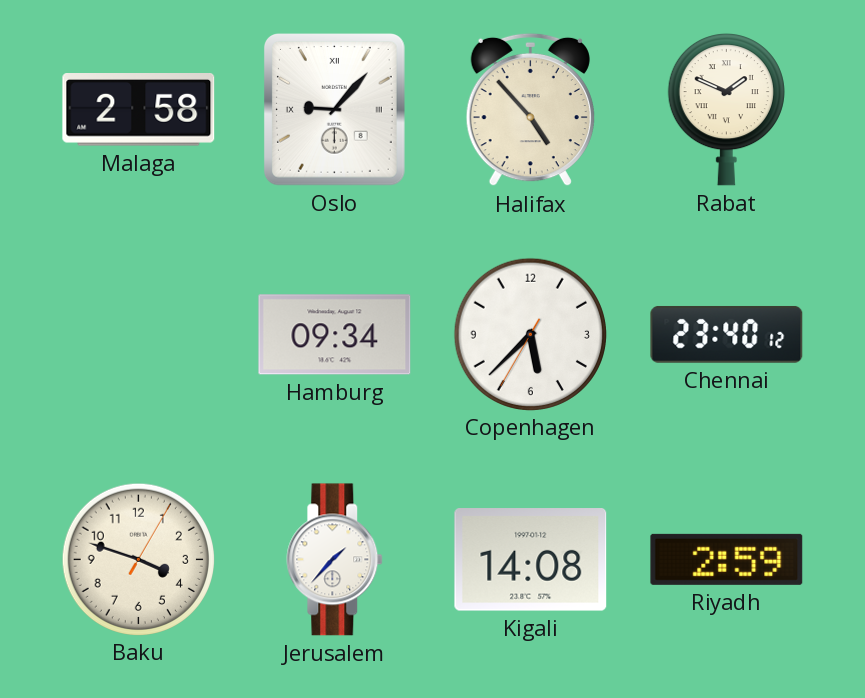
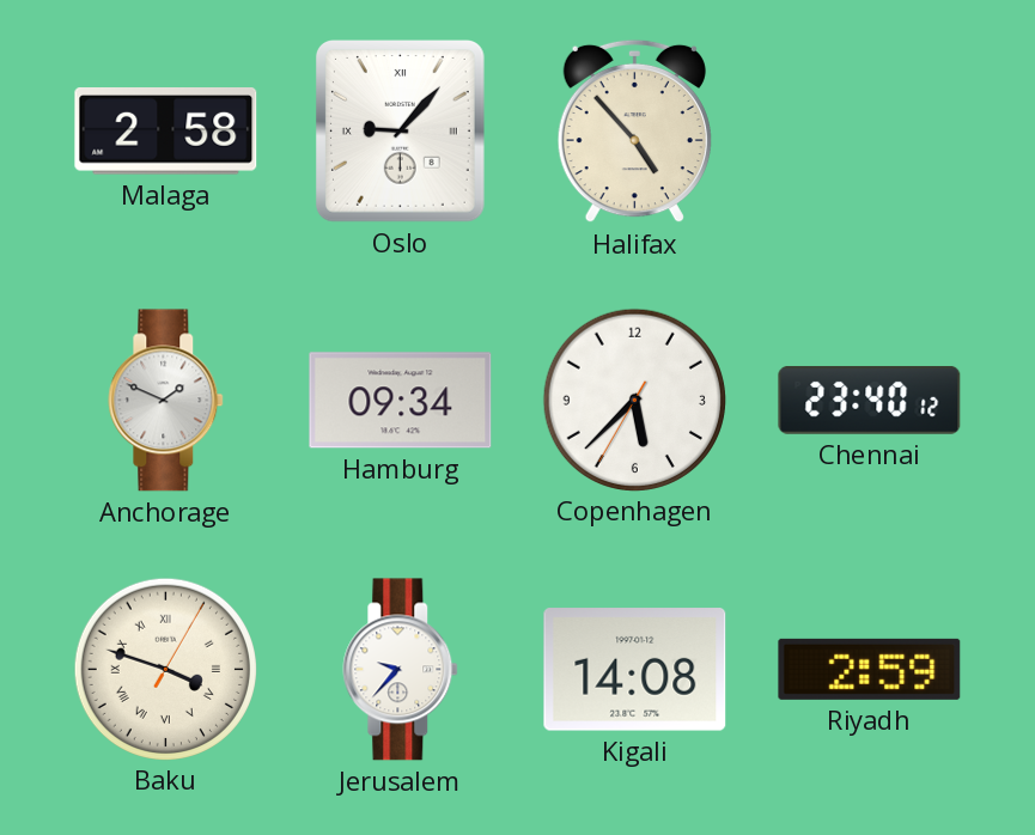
Rabat: 1:49 -> none
Anchorage: none -> 1:49
Baku numerals: Arabic -> Roman
Jerusalem: 1:37 -> 9:37
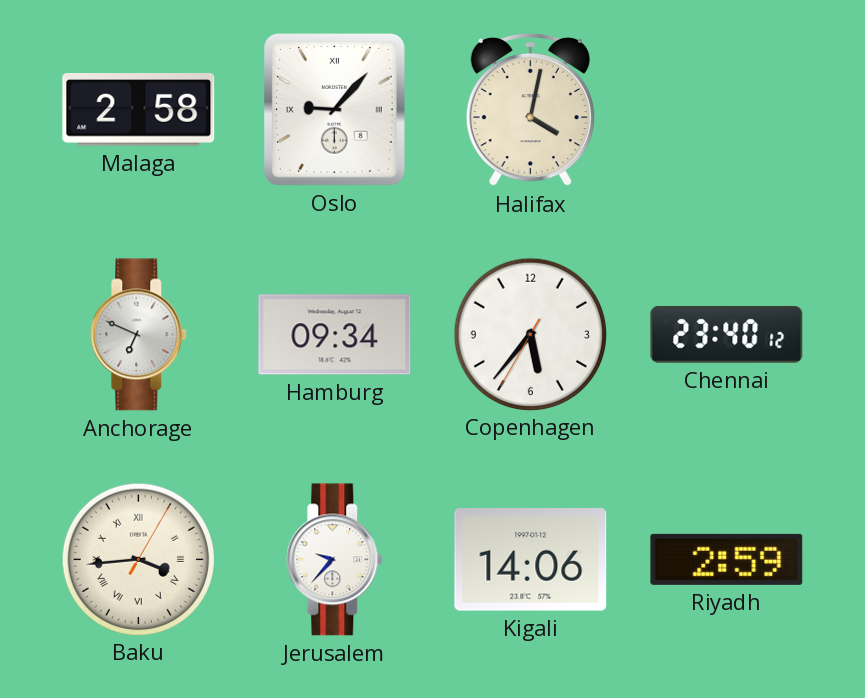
Halifax: 4:53 -> 4:02
Anchorage: 1:49 -> 6:49
Copenhagen: 5:37 -> 5:36
Baku: 3:48 -> 3:44
Kigali: 14:08 -> 14:06
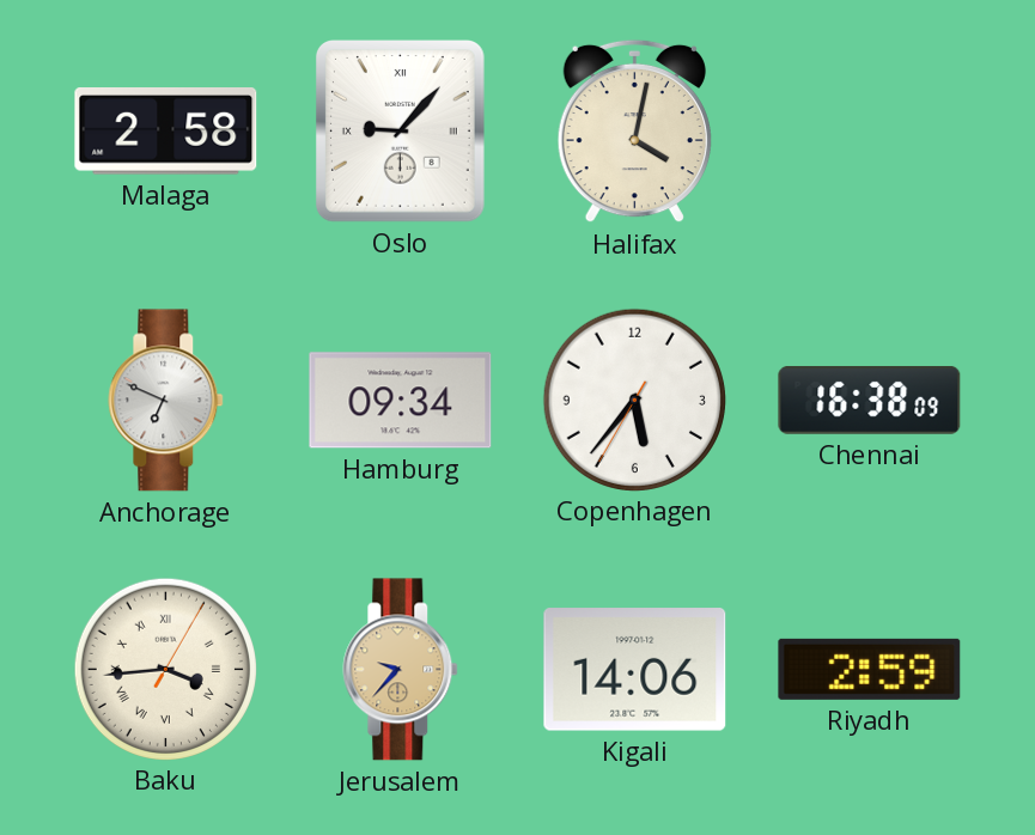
Chennai: 23:40 -> 16:38
Jerusalem dial: white -> champagne
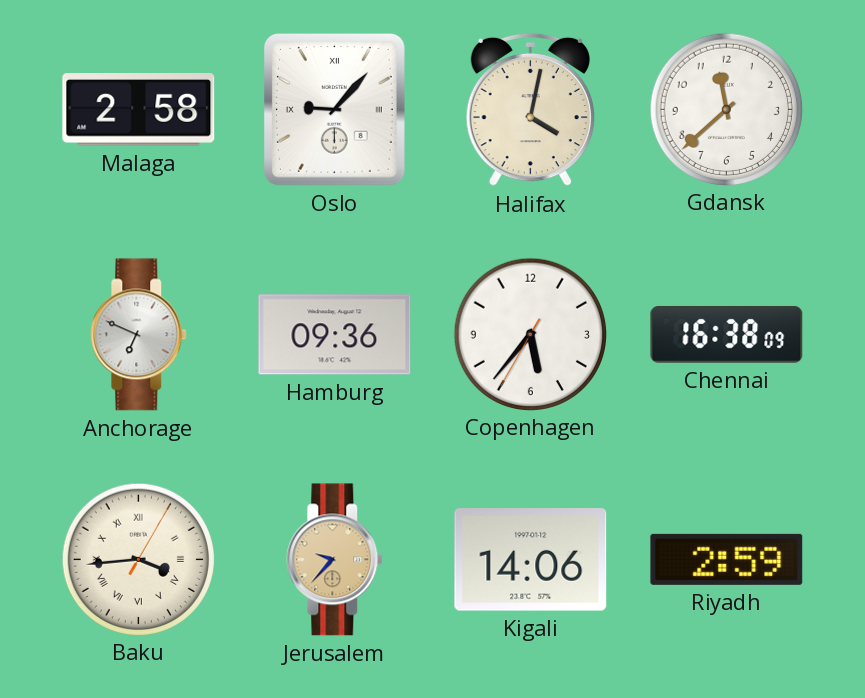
Gdansk: none -> 11:38
Hamburg: 09:34 -> 09:36
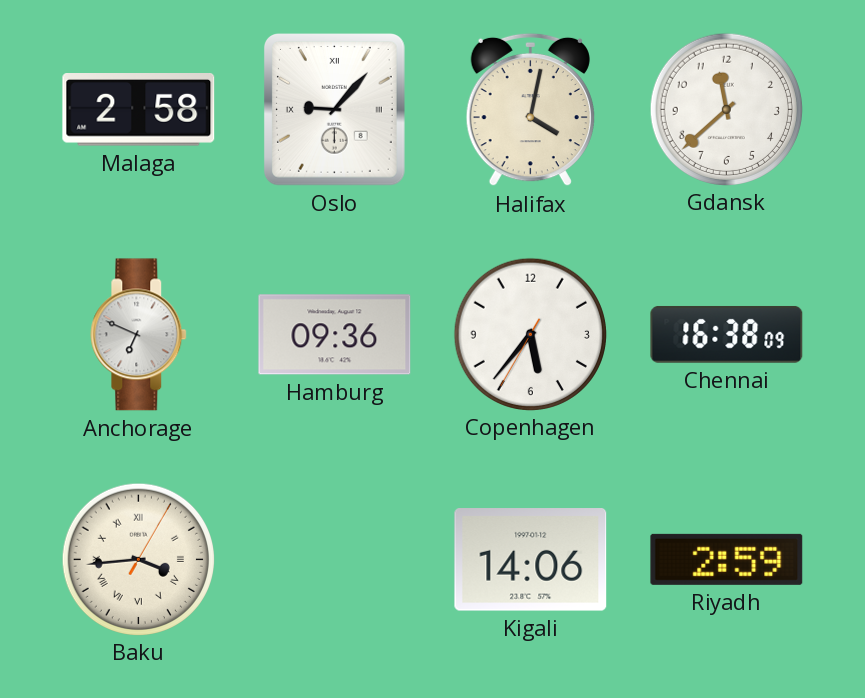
Jerusalem: 9:37 -> none
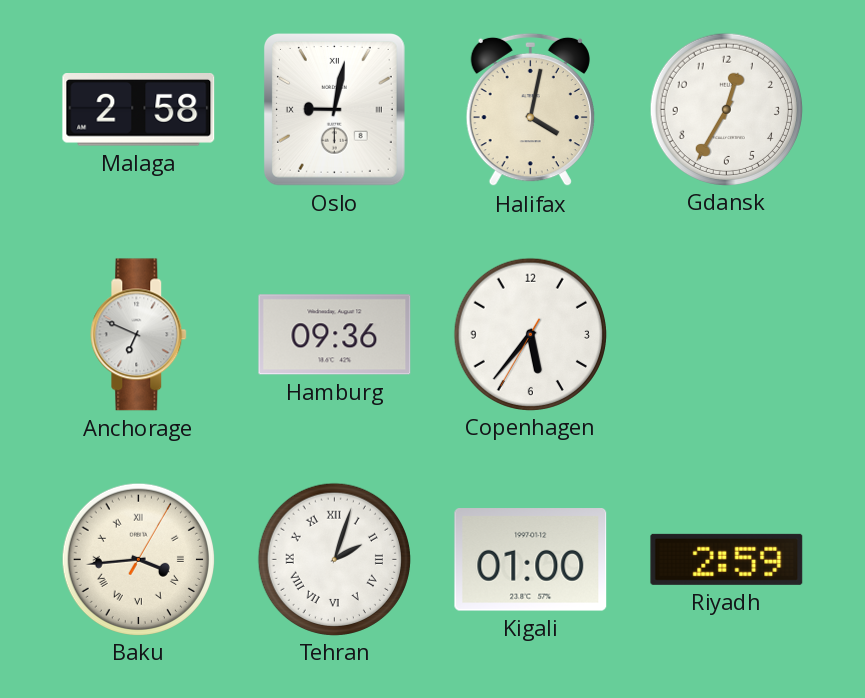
Oslo: 9:07 -> 9:02
Gdansk: 11:38 -> 12:35
Chennai: 16:38 -> none
Tehran: none -> 2:03
Kigali: 14:06 -> 01:00
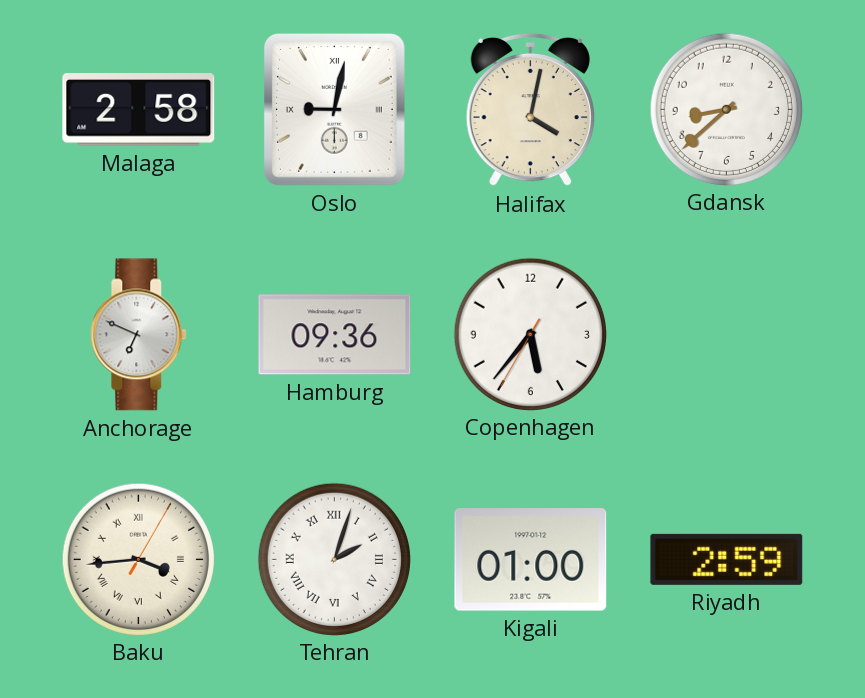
Gdansk: 12:35 -> 8:38
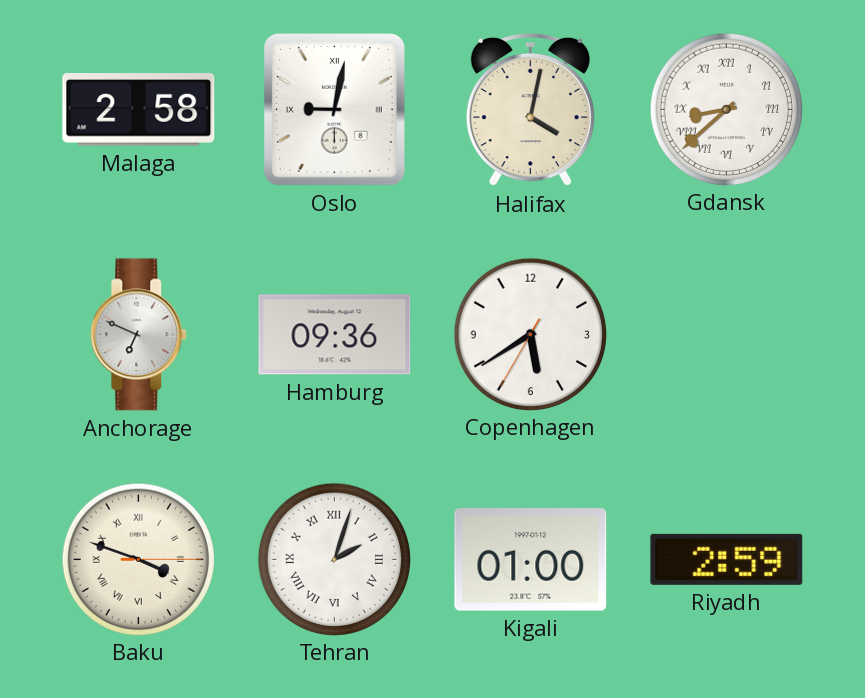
Gdansk numerals: Arabic -> Roman
Copenhagen: 5:36 -> 5:39
Baku: 3:44 -> 3:48
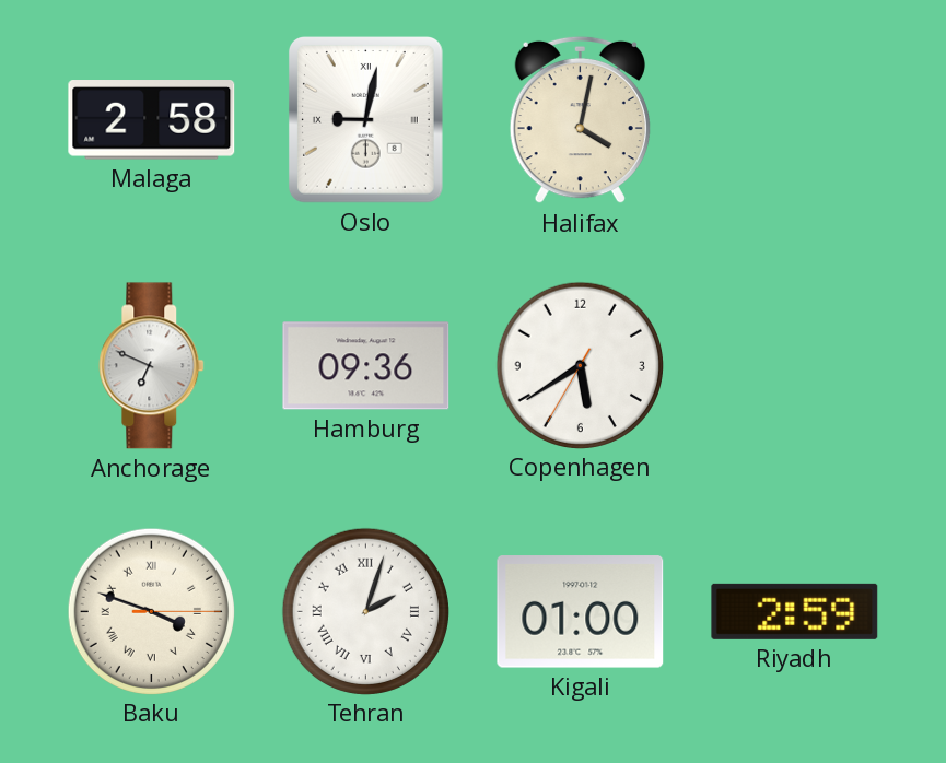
Gdansk: 8:38 -> none
